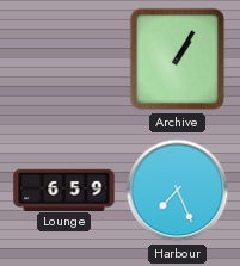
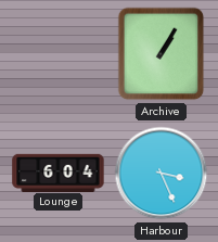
Lounge: 6:59 -> 6:04
Harbour: 7:26 -> 3:26
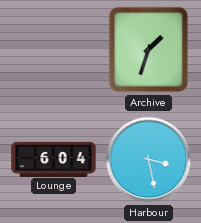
Archive: 1:05 -> 1:33
Harbour: 3:26 -> 3:28
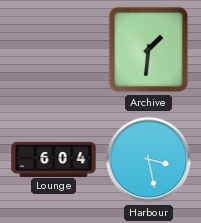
Archive: 1:33 -> 1:31
